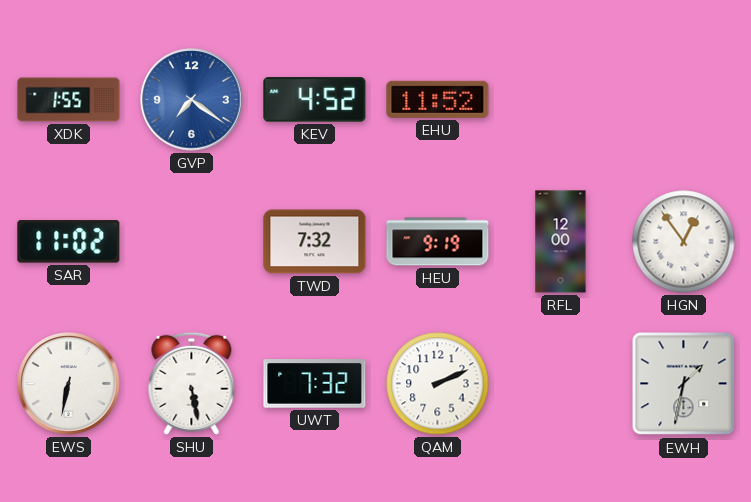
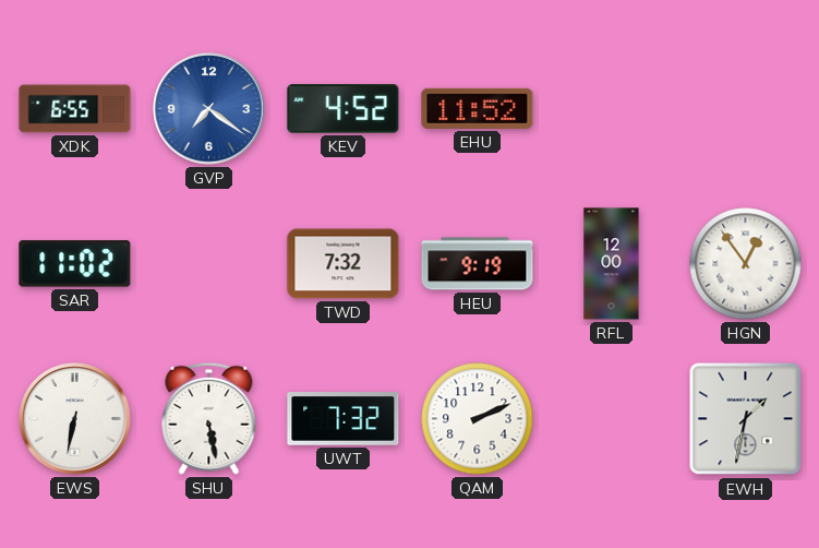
XDK: 1:55 -> 6:55
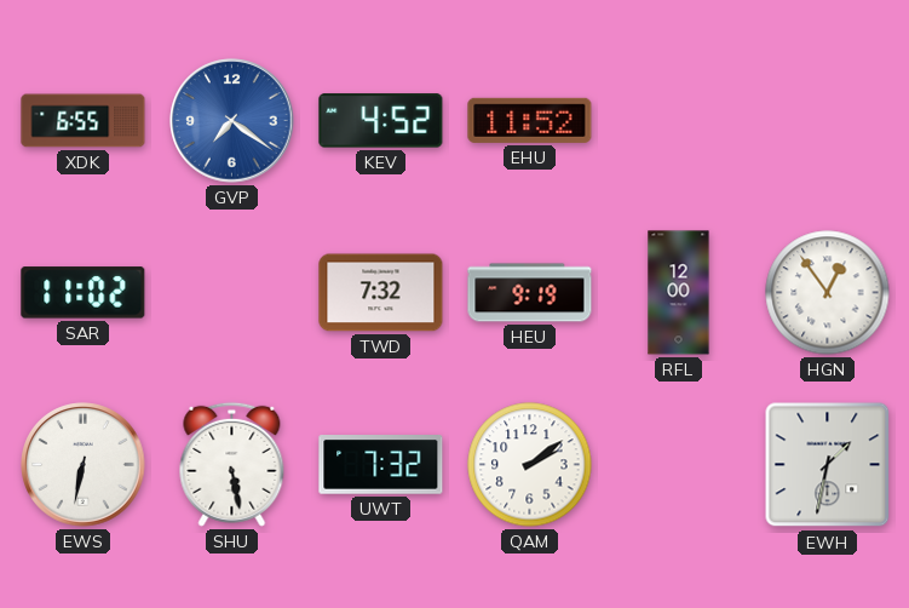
QAM: 2:11 -> 2:09
